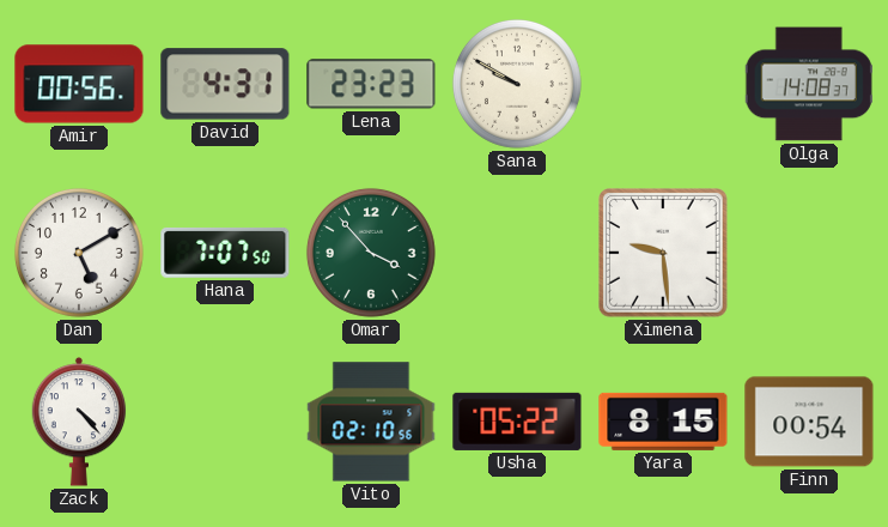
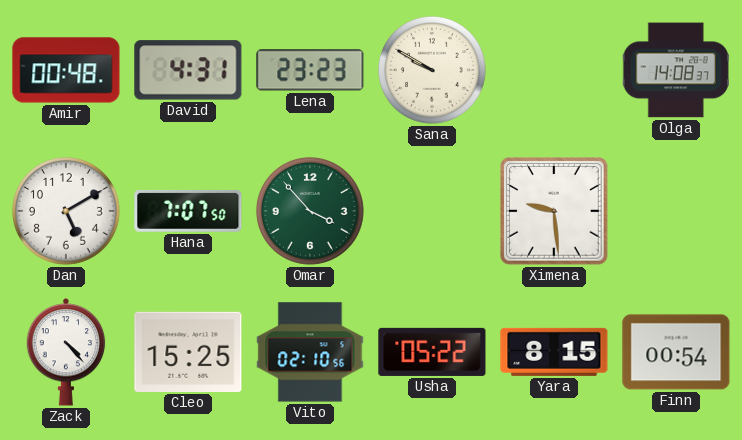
Amir: 00:56 -> 00:48
Cleo: none -> 15:25
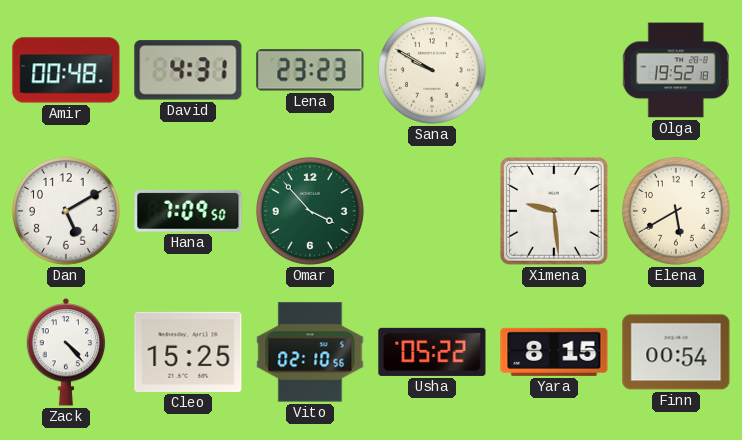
Olga: 14:08 -> 19:52
Hana: 7:07 -> 7:09
Elena: none -> 5:40
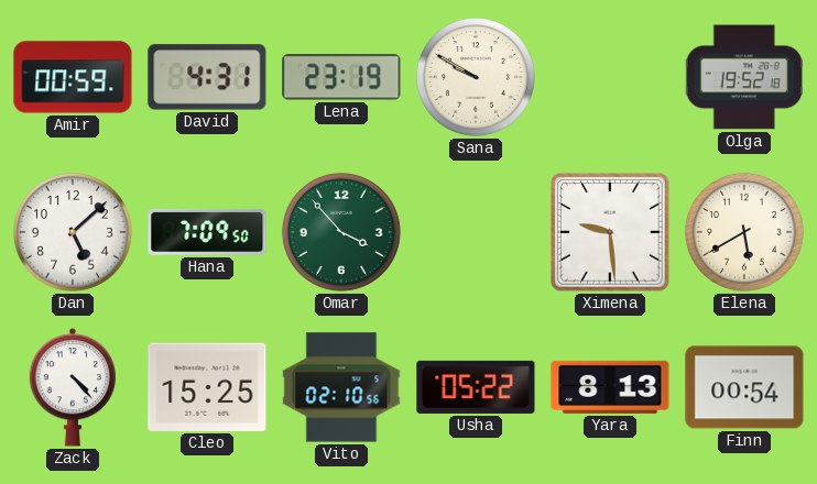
Amir: 00:48 -> 00:59
Lena: 23:23 -> 23:19
Dan: 5:10 -> 5:08
Yara: 8:15 -> 8:13
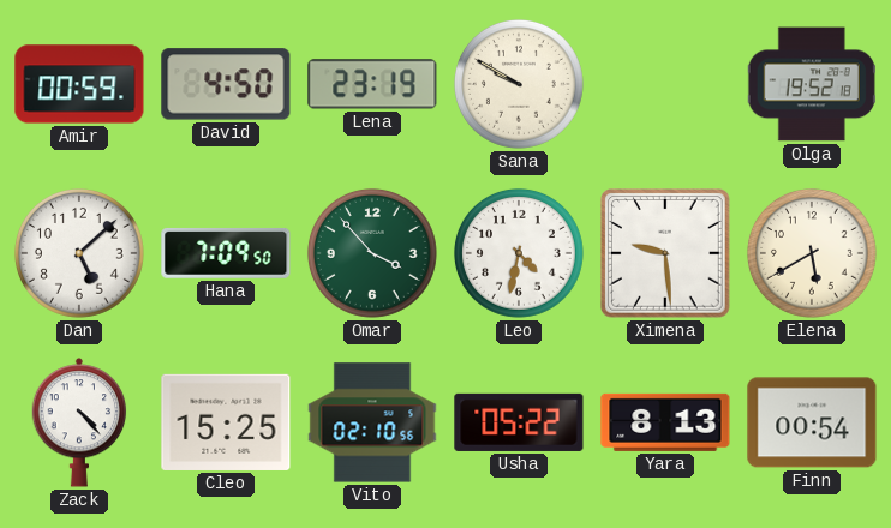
David: 4:31 -> 4:50
Leo: none -> 4:32
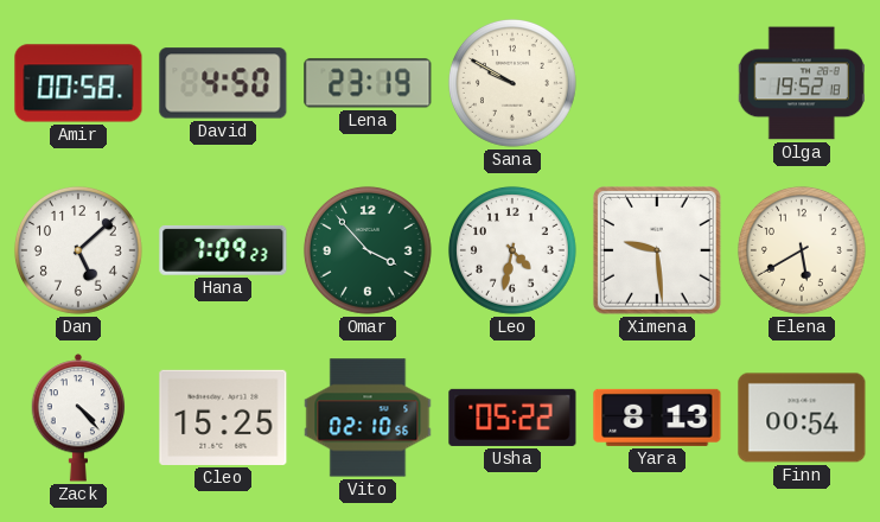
Amir: 00:59 -> 00:58
Hana: 7:09:50 -> 7:09:23
